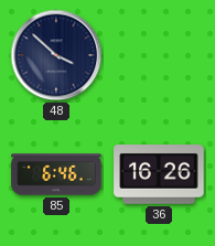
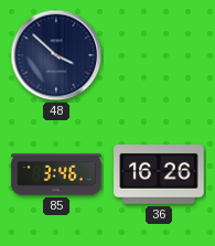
85: 6:46 -> 3:46
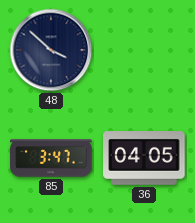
85: 3:46 -> 3:47
36: 16:26 -> 04:05
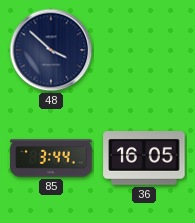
85: 3:47 -> 3:44
36: 04:05 -> 16:05
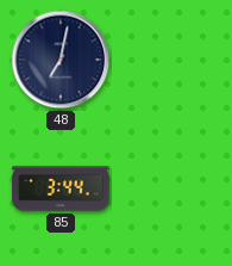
48: 3:52 -> 7:02
36: 16:05 -> none
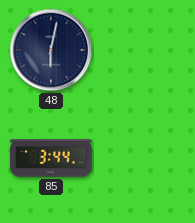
48: 7:02 -> 6:02
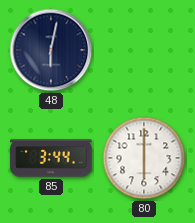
80: none -> 6:00
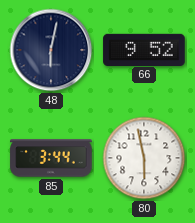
66: none -> 9:52
80: 6:00 -> 5:58
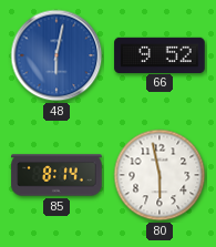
48 dial: navy -> blue
85: 3:44 -> 8:14
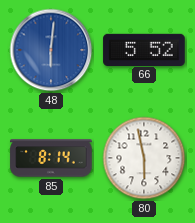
48: 6:02 -> 6:01
66: 9:52 -> 5:52
